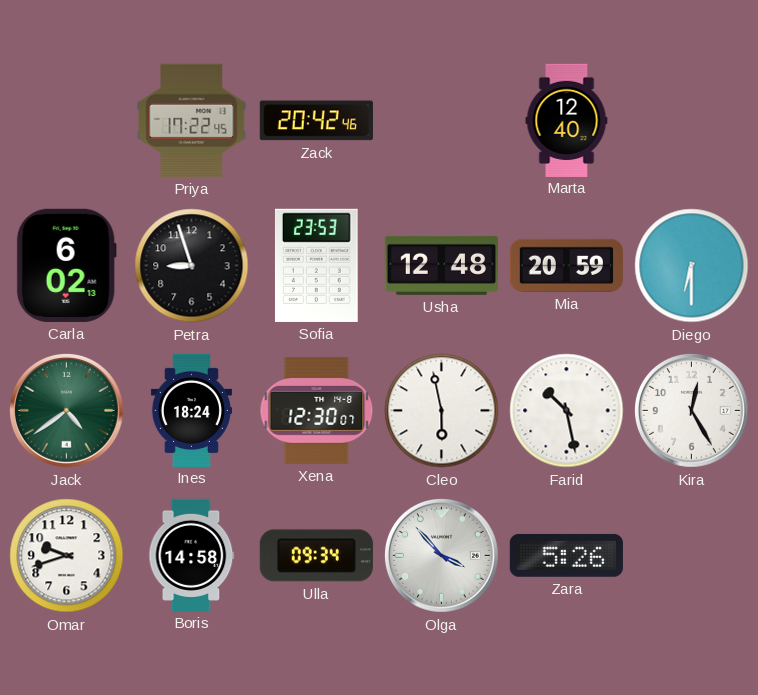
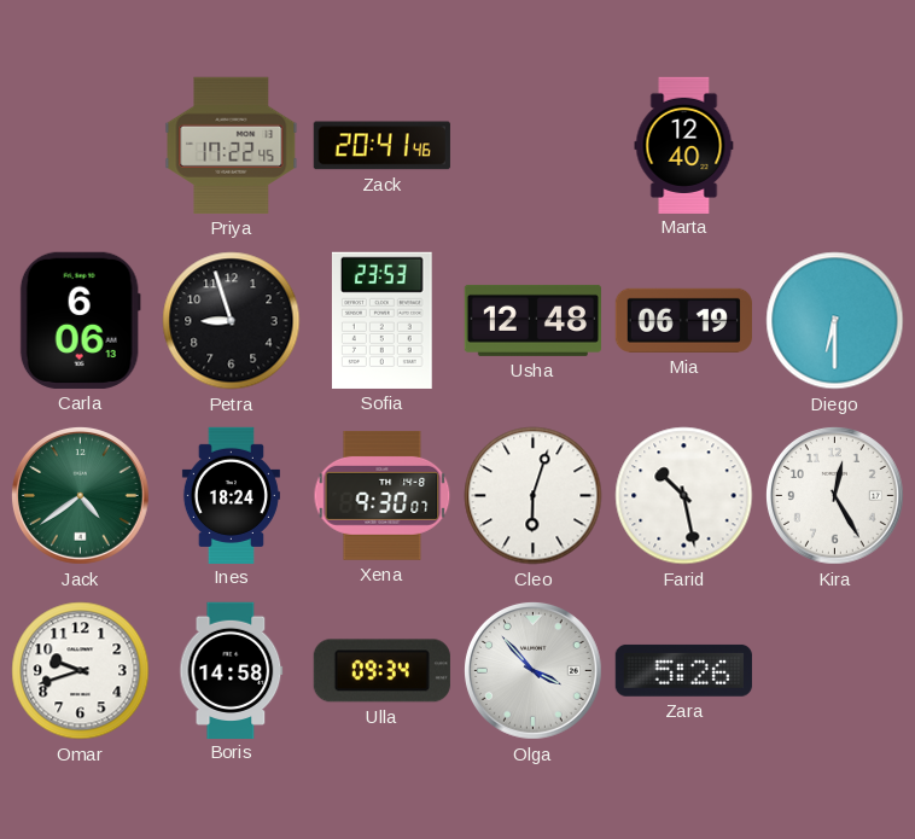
Zack: 20:42 -> 20:41
Carla: 6:02 -> 6:06
Mia: 20:59 -> 06:19
Xena: 12:30 -> 9:30
Cleo: 5:58 -> 6:03
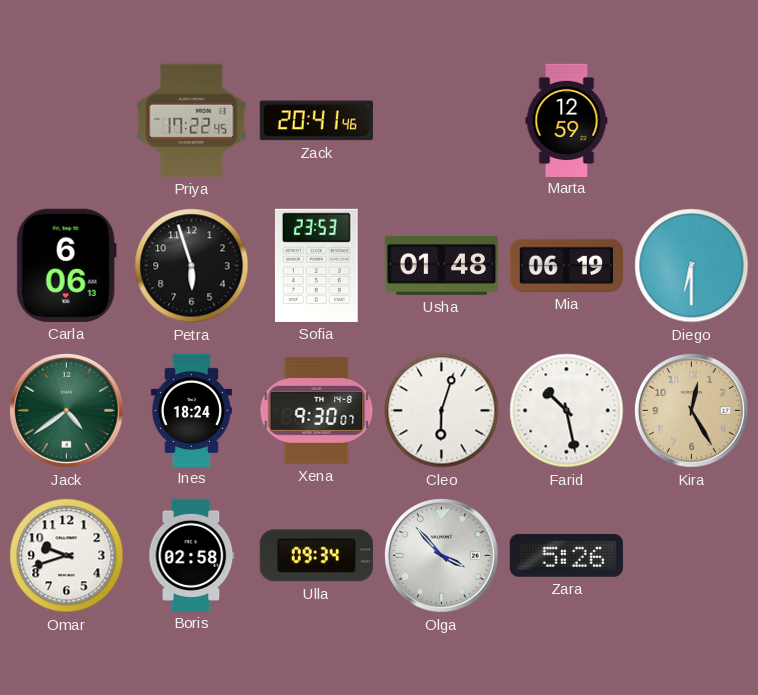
Marta: 12:40 -> 12:59
Petra: 8:57 -> 5:57
Usha: 12:48 -> 01:48
Kira dial: white -> champagne
Boris: 14:58 -> 02:58
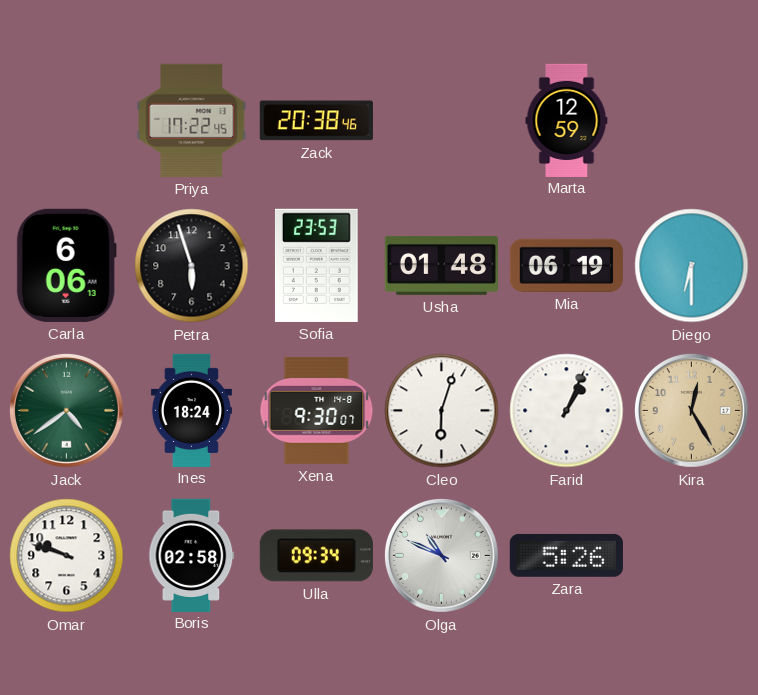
Zack: 20:41 -> 20:38
Farid: 10:28 -> 1:04
Omar: 9:42 -> 9:48
Olga: 3:53 -> 10:49
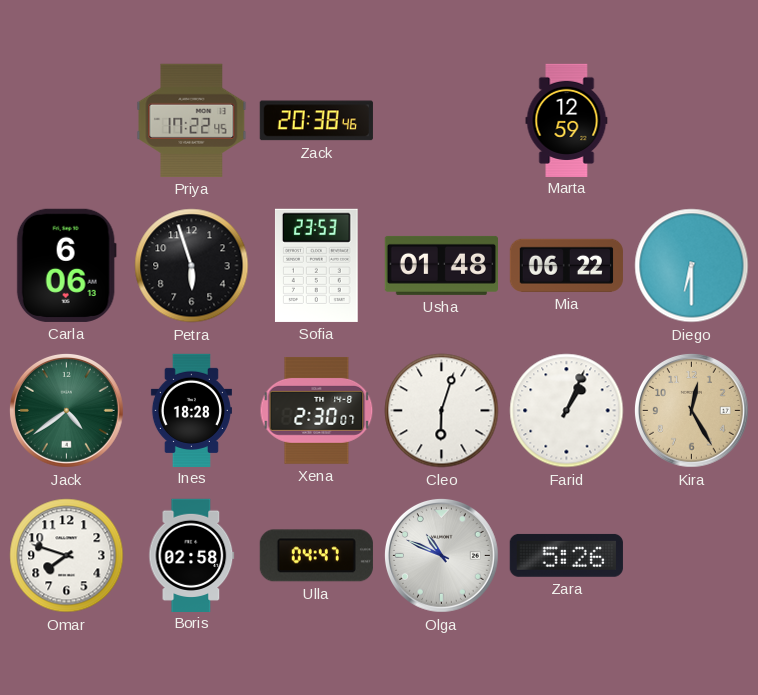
Mia: 06:19 -> 06:22
Ines: 18:24 -> 18:28
Xena: 9:30 -> 2:30
Omar: 9:48 -> 7:48
Ulla: 09:34 -> 04:47
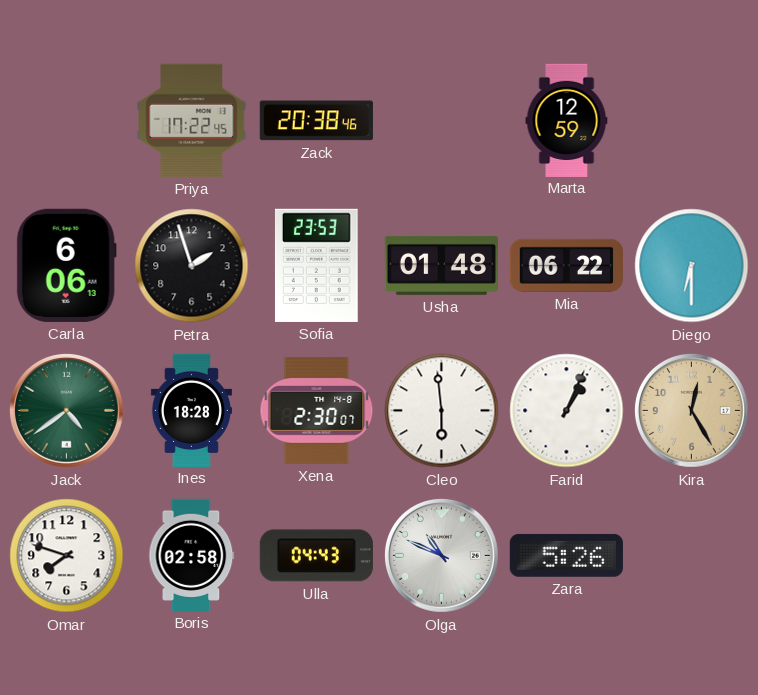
Petra: 5:57 -> 1:57
Cleo: 6:03 -> 5:59
Ulla: 04:47 -> 04:43
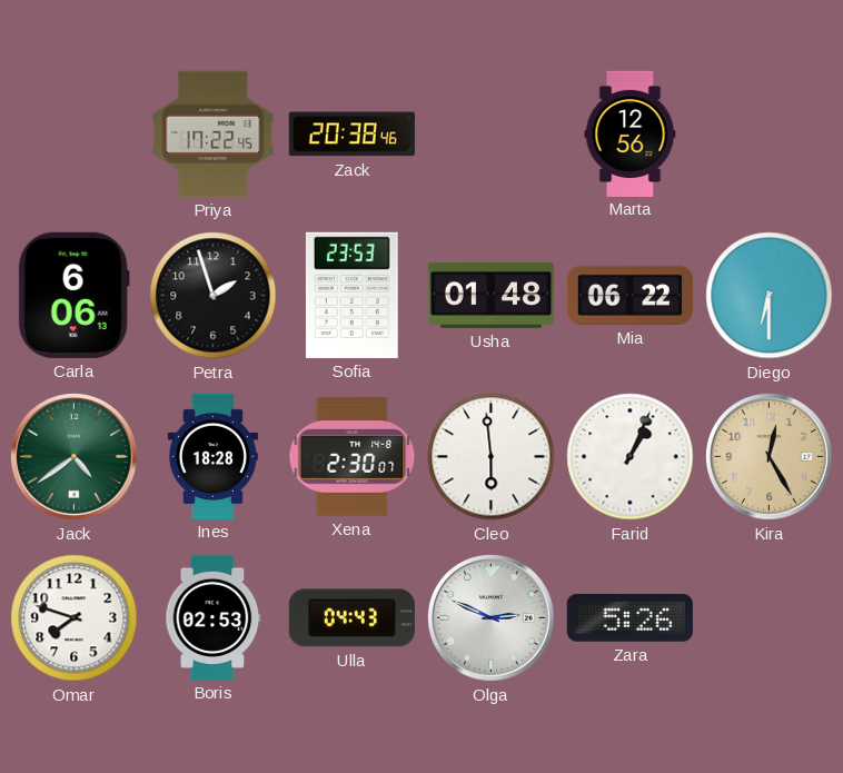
Marta: 12:59 -> 12:56
Boris: 02:58 -> 02:53
Olga: 10:49 -> 2:49
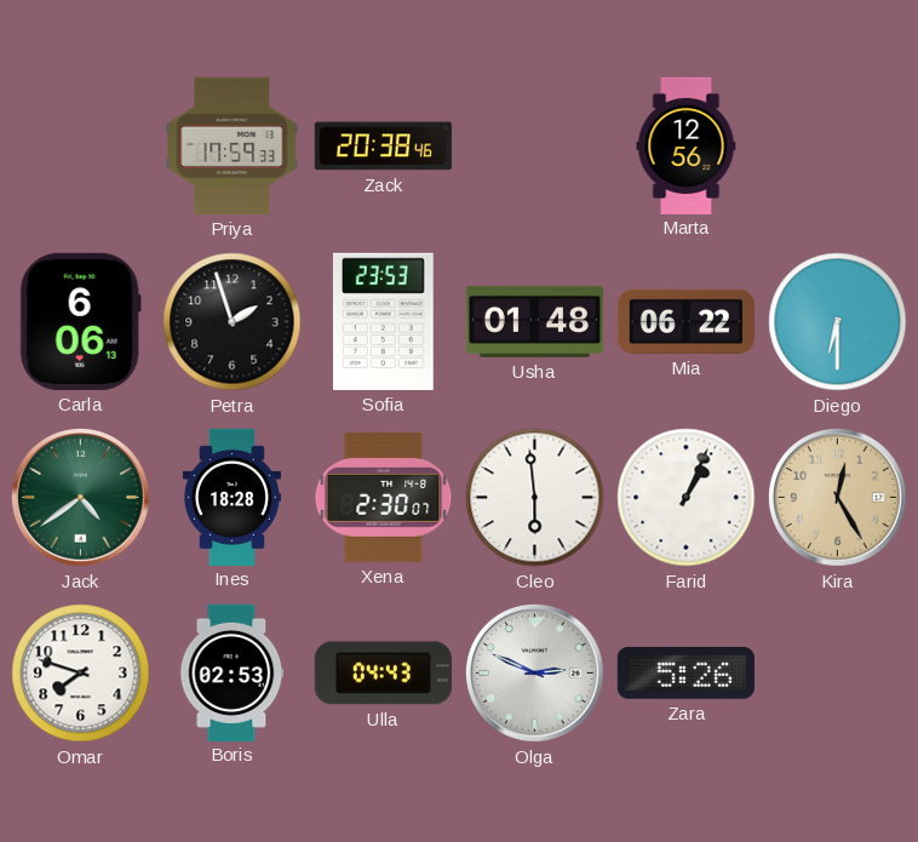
Priya: 17:22 -> 17:59
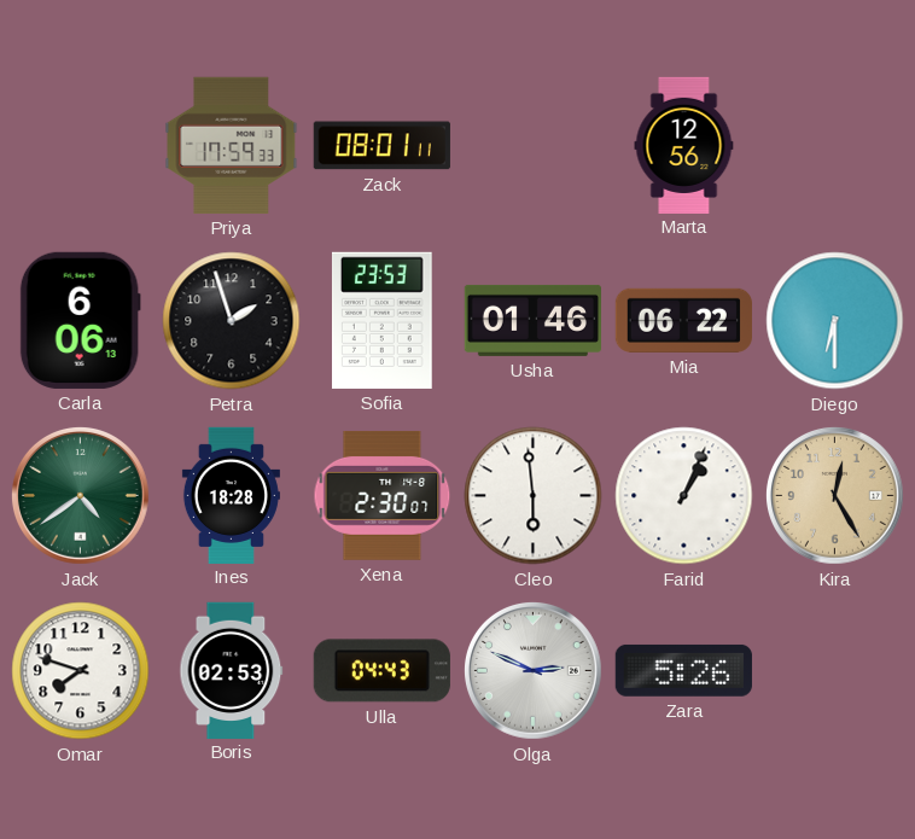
Zack: 20:38 -> 08:01
Usha: 01:48 -> 01:46
